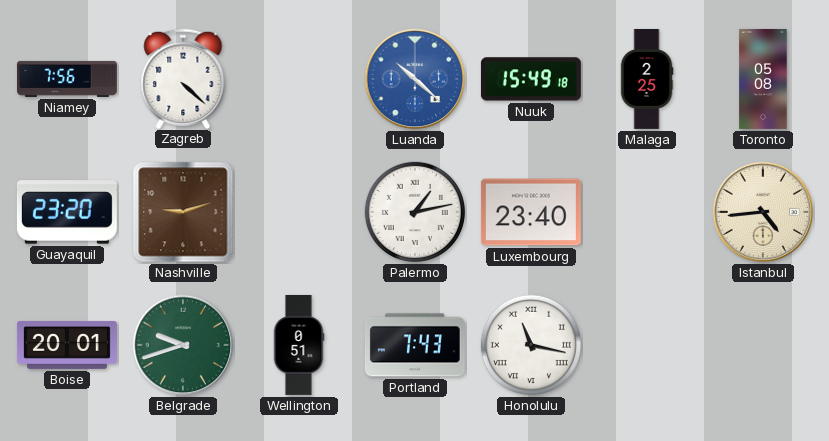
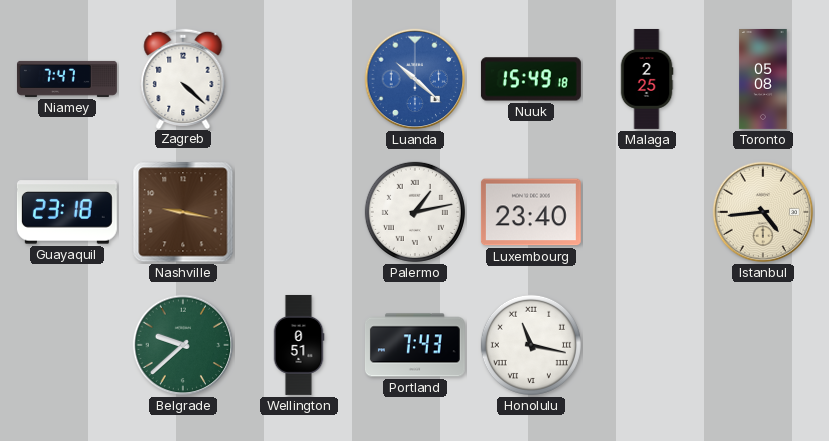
Niamey: 7:56 -> 7:47
Guayaquil: 23:20 -> 23:18
Nashville: 9:12 -> 9:17
Boise: 20:01 -> none
Belgrade: 9:42 -> 9:38
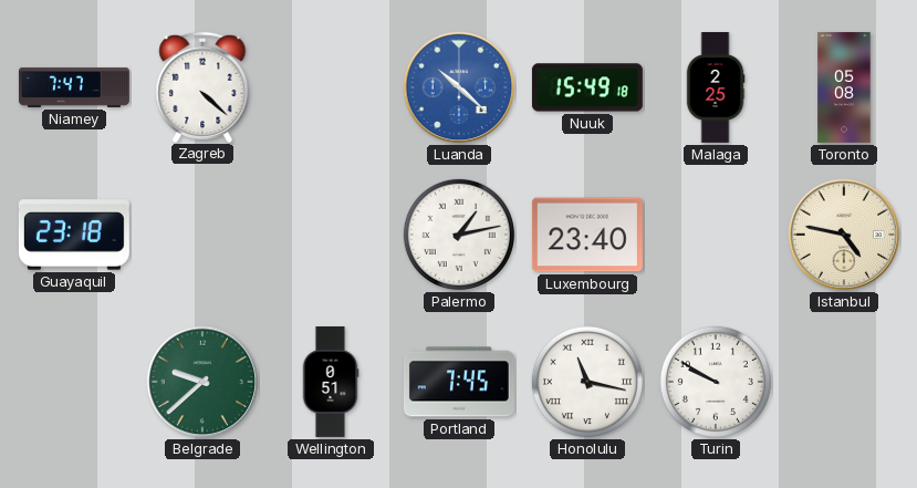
Nashville: 9:17 -> none
Istanbul: 4:44 -> 4:47
Portland: 7:43 -> 7:45
Turin: none -> 9:50
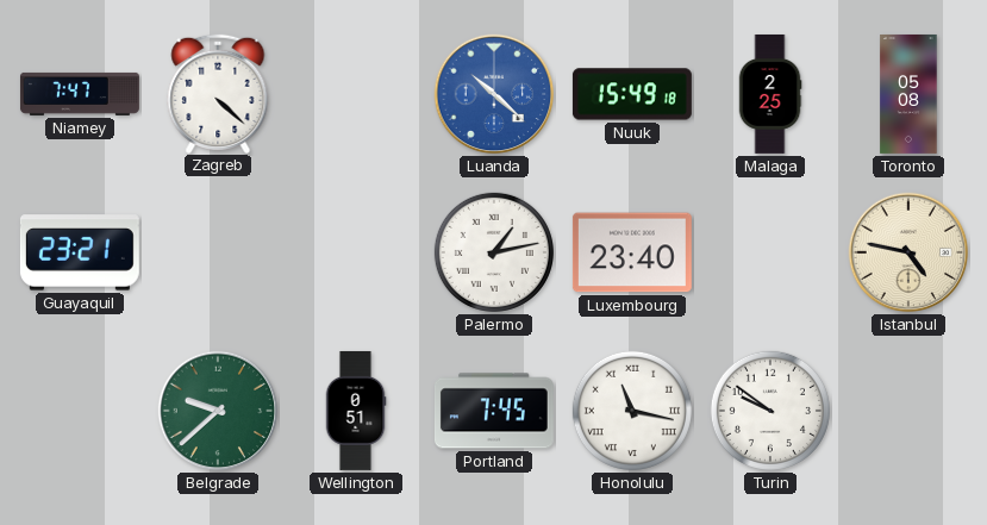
Guayaquil: 23:18 -> 23:21
Turin: 9:50 -> 9:51
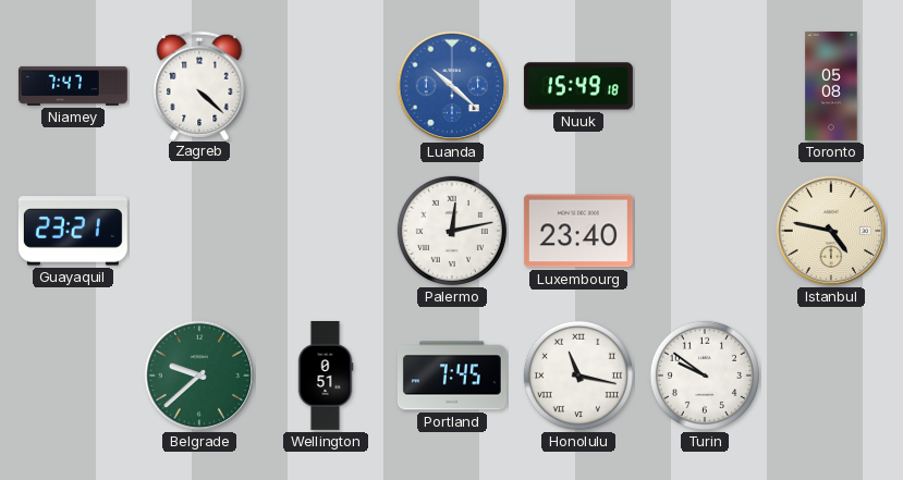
Malaga: 2:25 -> none
Palermo: 1:13 -> 12:13
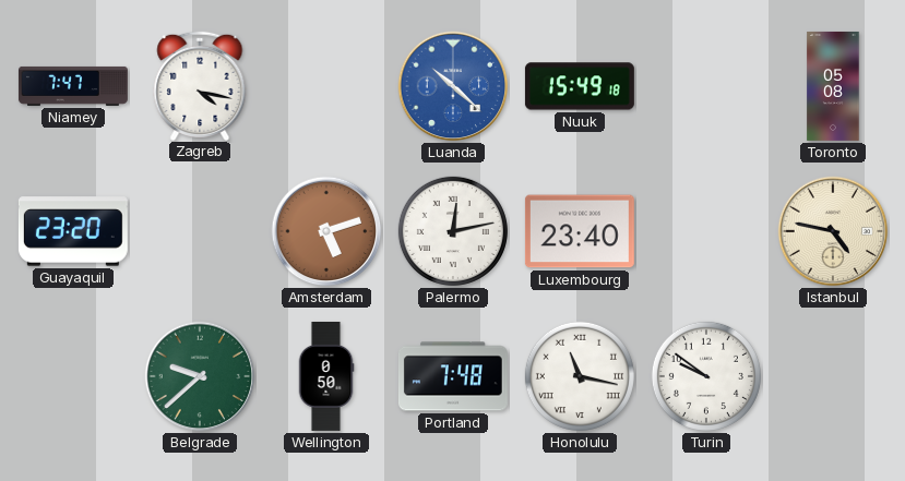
Zagreb: 4:22 -> 4:17
Guayaquil: 23:21 -> 23:20
Amsterdam: none -> 5:12
Wellington: 0:51 -> 0:50
Portland: 7:45 -> 7:48
